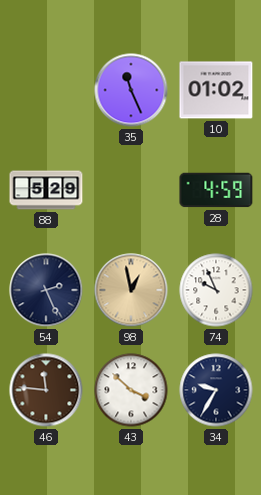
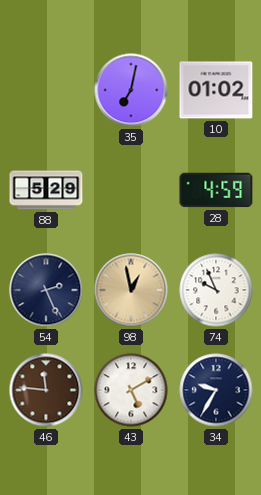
35: 11:26 -> 7:02
43: 3:52 -> 5:10
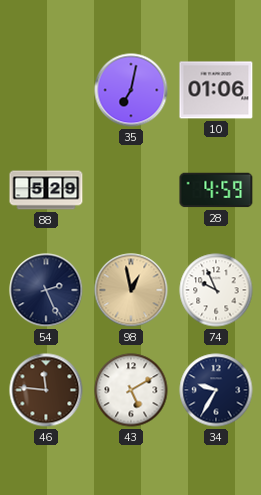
10: 01:02 -> 01:06
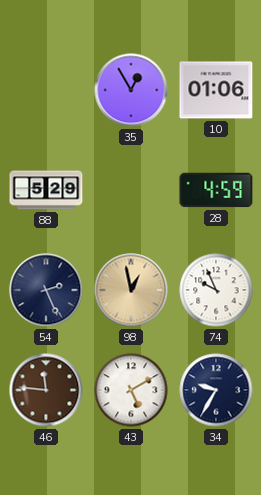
35: 7:02 -> 12:55
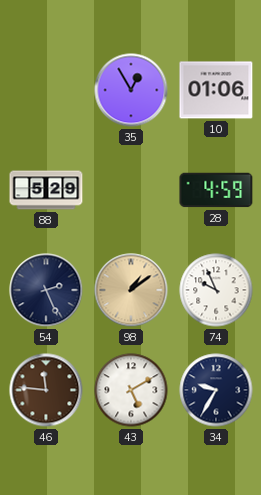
98: 12:58 -> 1:09
